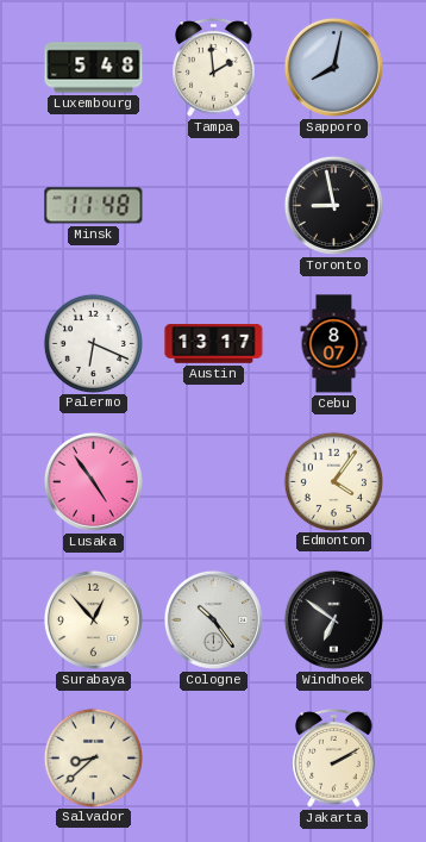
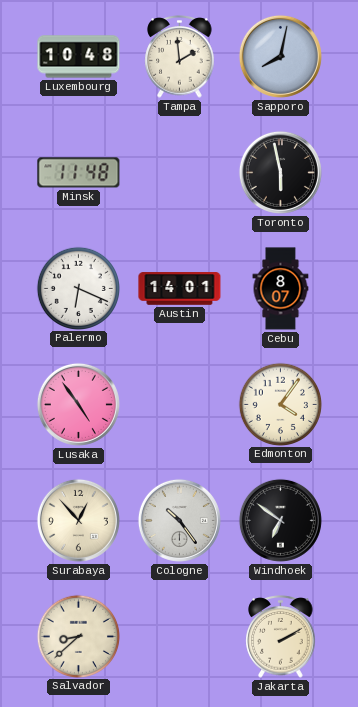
Luxembourg: 5:48 -> 10:48
Toronto: 8:58 -> 5:58
Austin: 13:17 -> 14:01
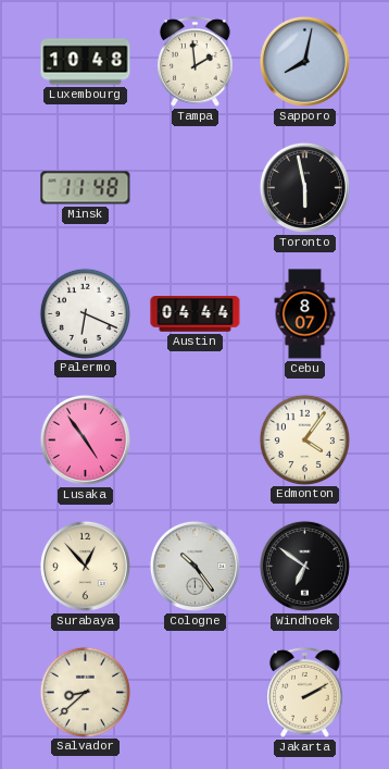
Austin: 14:01 -> 04:44
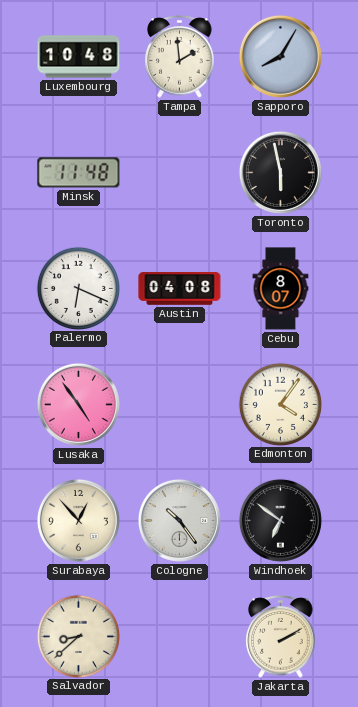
Sapporo: 8:02 -> 8:05
Austin: 04:44 -> 04:08
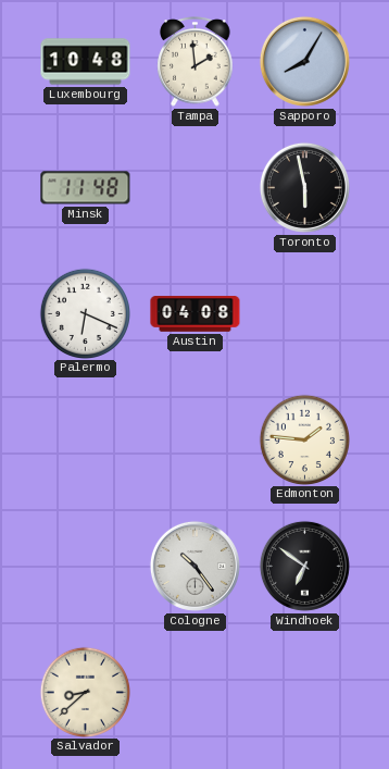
Cebu: 8:07 -> none
Lusaka: 4:54 -> none
Edmonton: 4:06 -> 1:46
Surabaya: 12:53 -> none
Jakarta: 2:10 -> none
